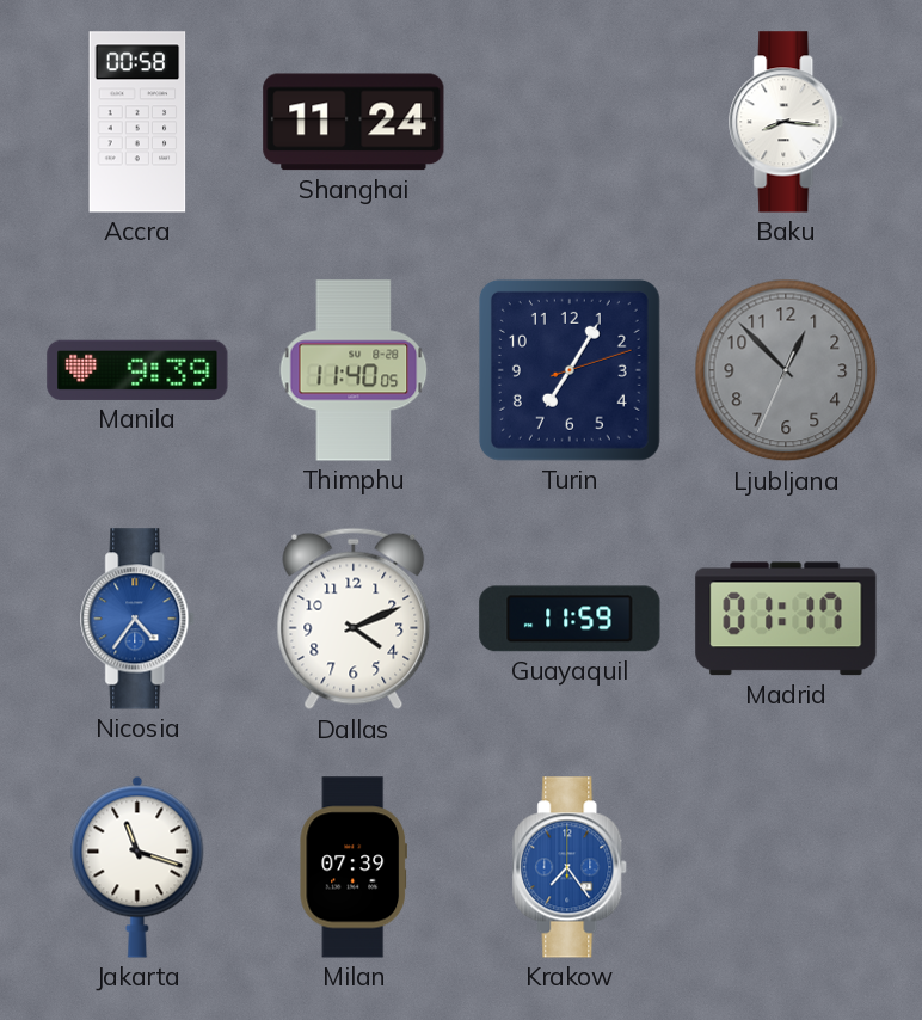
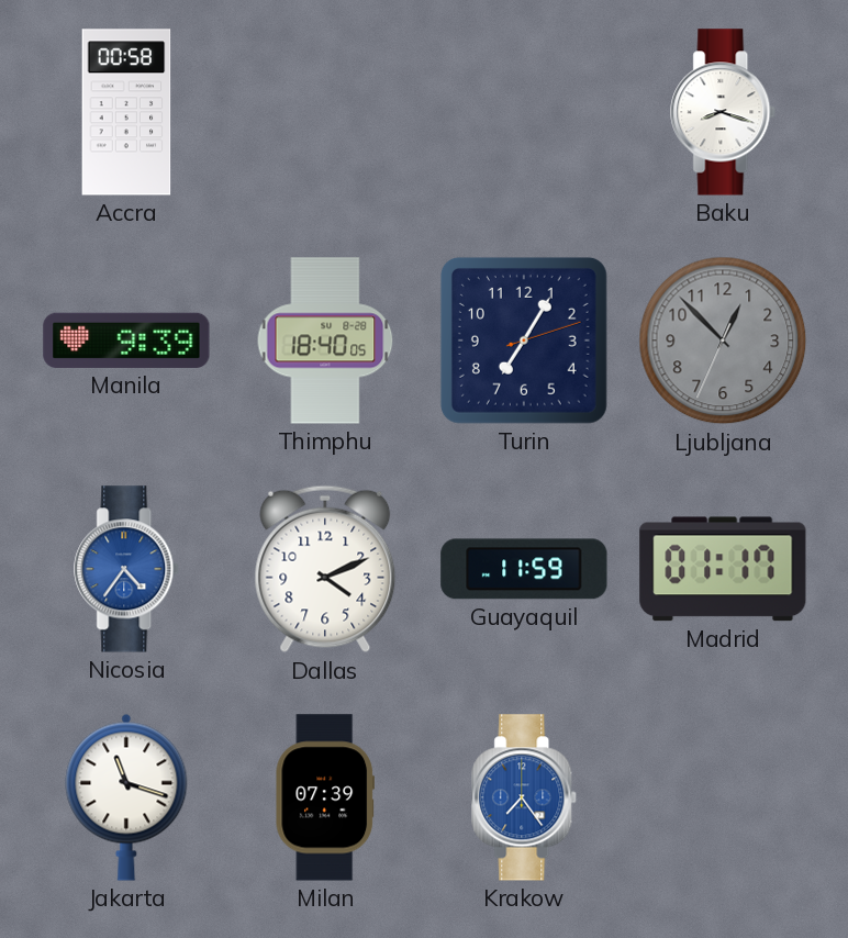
Shanghai: 11:24 -> none
Baku: 8:16 -> 8:18
Thimphu: 11:40 -> 18:40
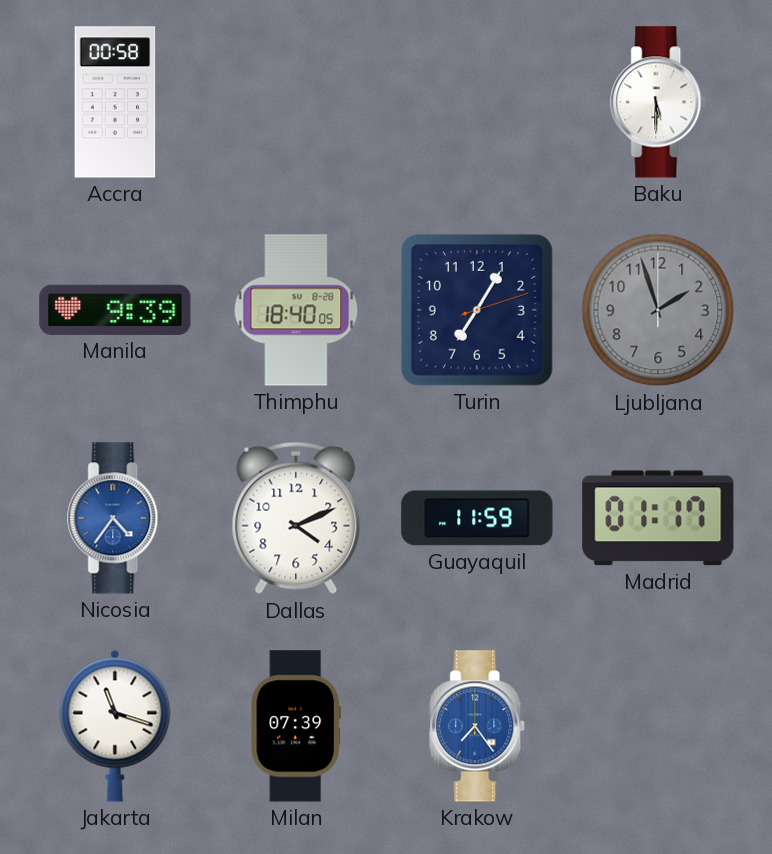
Baku: 8:18 -> 5:30
Ljubljana: 12:52 -> 1:57
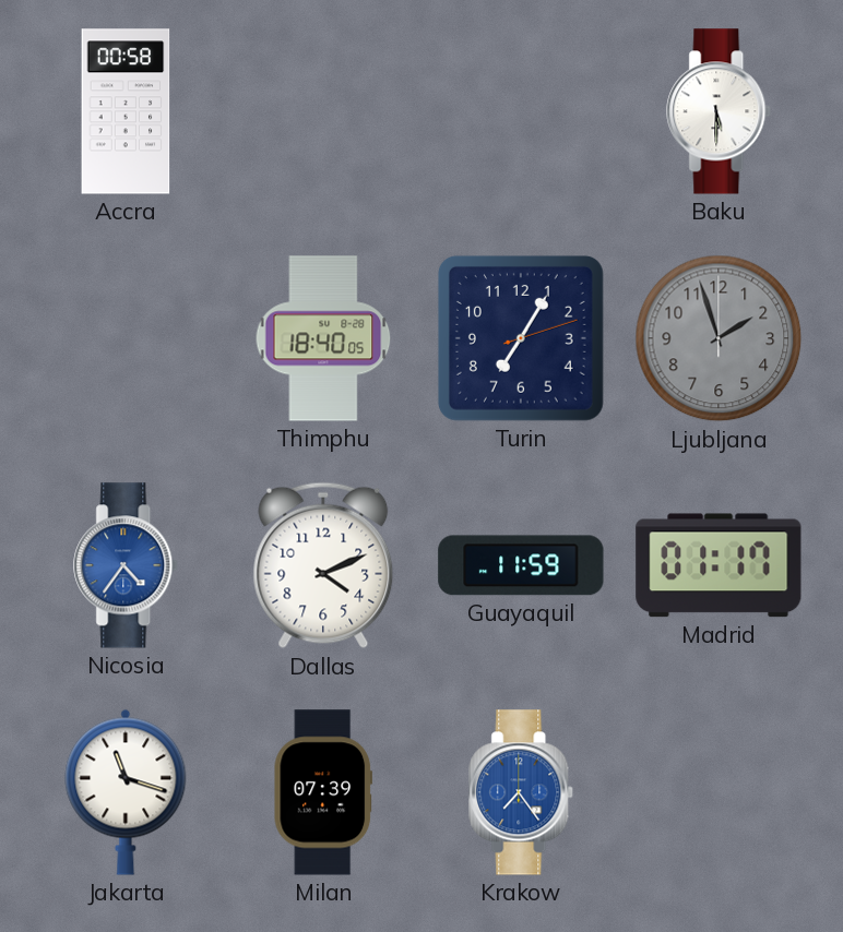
Manila: 9:39 -> none
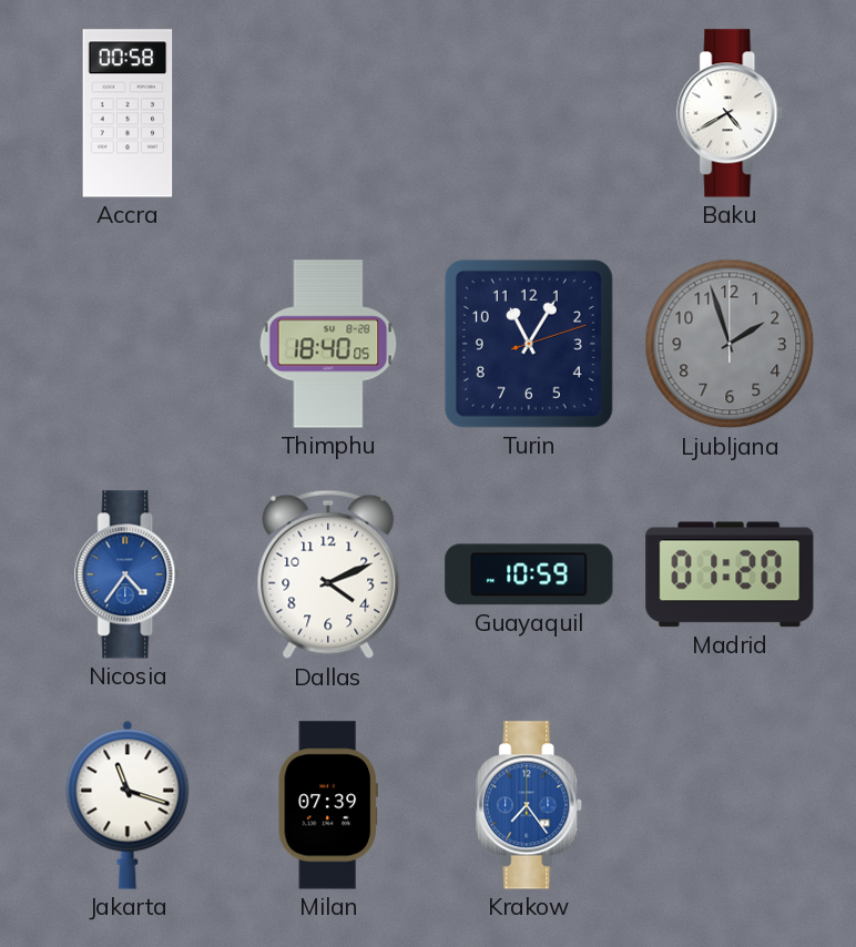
Baku: 5:30 -> 4:40
Turin: 7:05 -> 11:05
Guayaquil: 11:59 -> 10:59
Madrid: 01:17 -> 01:20
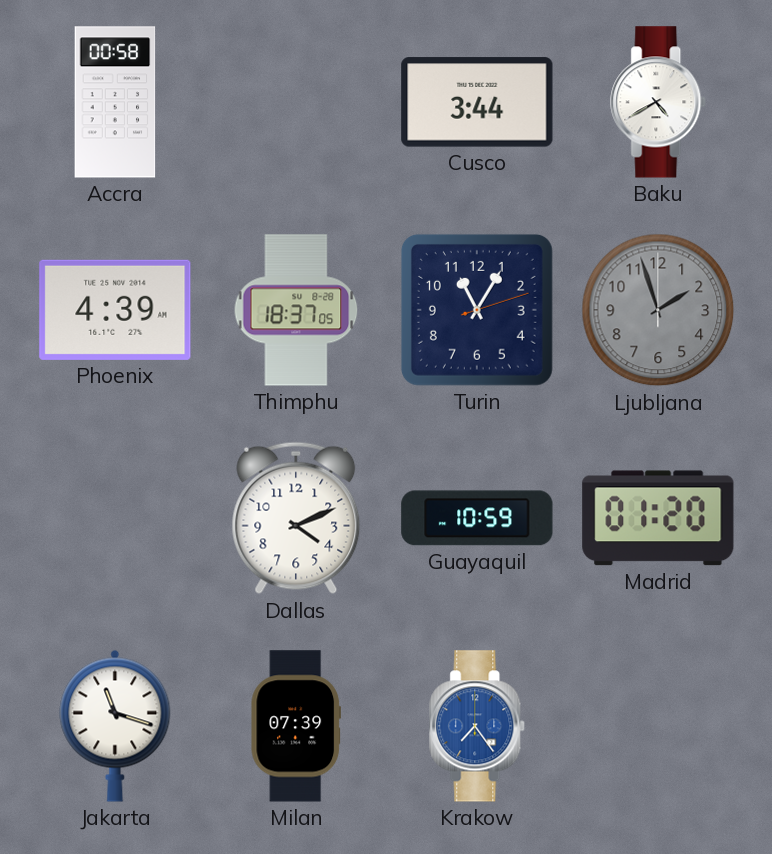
Cusco: none -> 3:44
Phoenix: none -> 4:39
Thimphu: 18:40 -> 18:37
Nicosia: 4:36 -> none
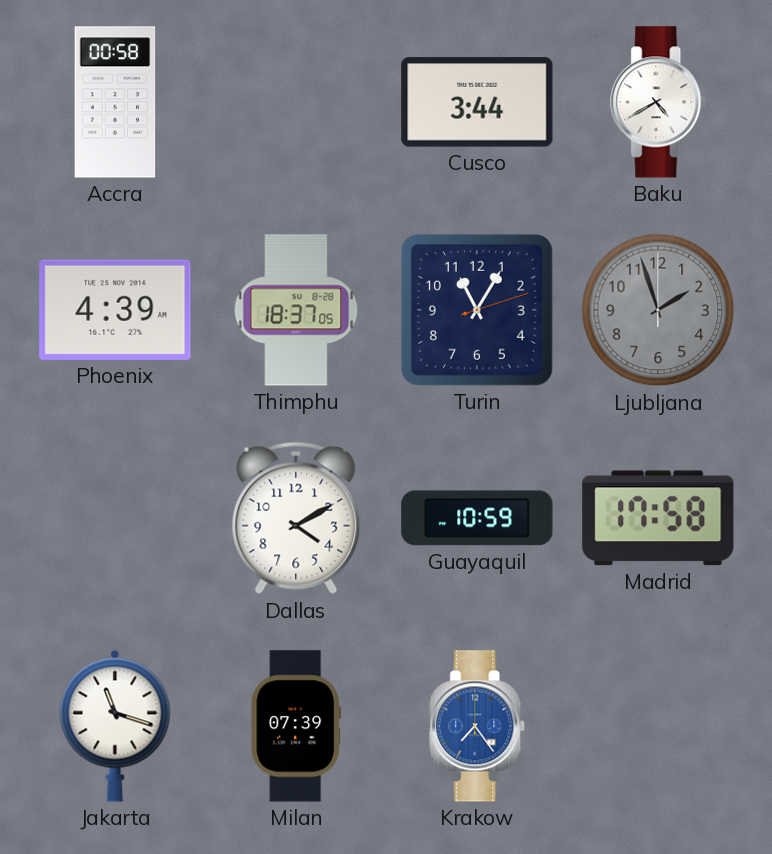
Dallas: 4:11 -> 4:10
Madrid: 01:20 -> 17:58
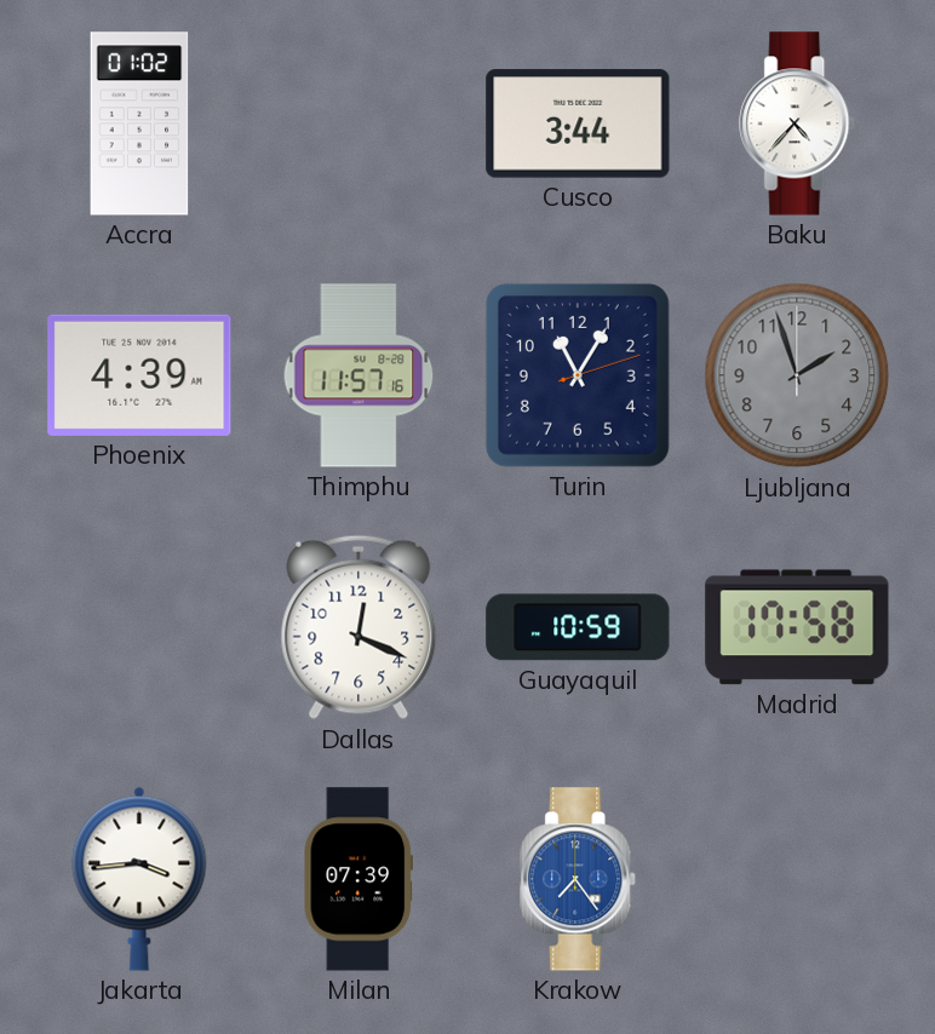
Accra: 00:58 -> 01:02
Baku: 4:40 -> 4:37
Thimphu: 18:37 -> 11:57
Dallas: 4:10 -> 12:19
Jakarta: 11:18 -> 3:44
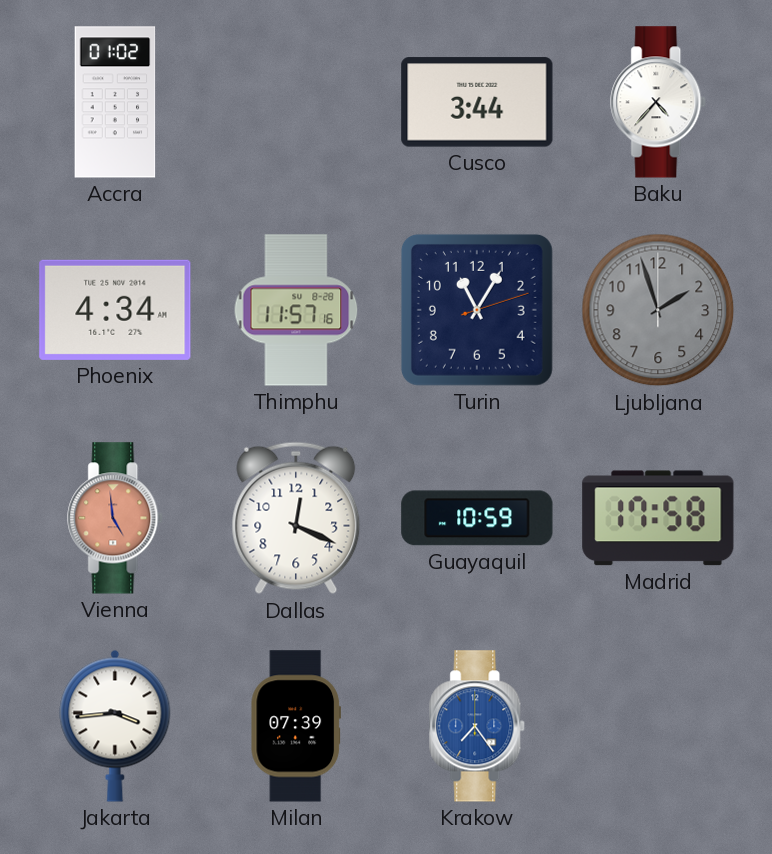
Phoenix: 4:39 -> 4:34
Vienna: none -> 4:59
